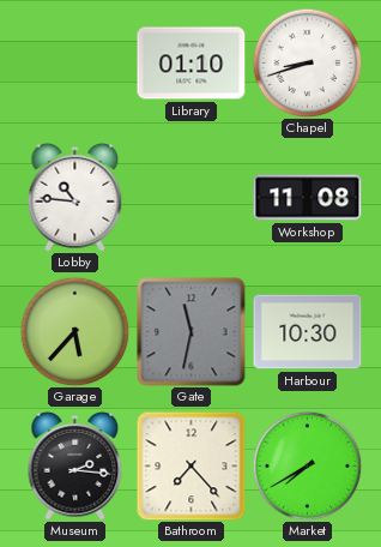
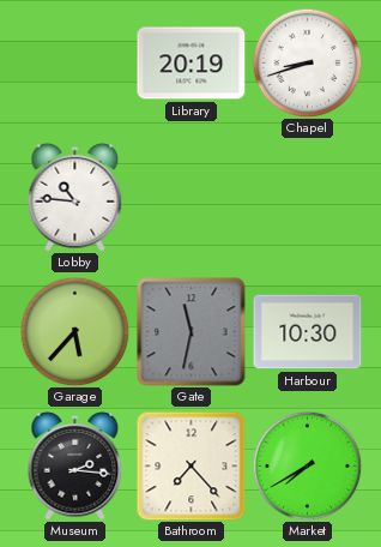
Library: 01:10 -> 20:19
Workshop: 11:08 -> none
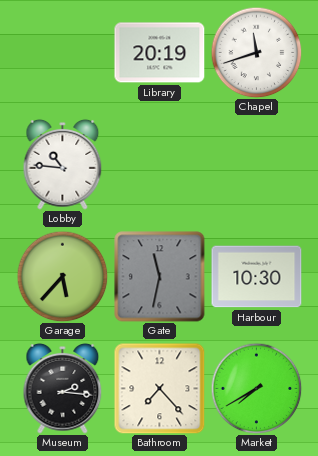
Chapel: 8:42 -> 11:42
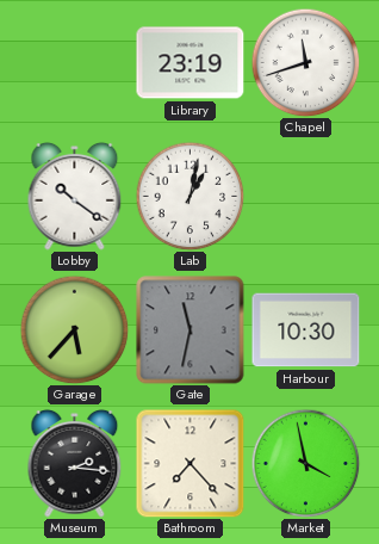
Library: 20:19 -> 23:19
Lobby: 10:46 -> 10:21
Lab: none -> 1:02
Market: 7:40 -> 3:58
